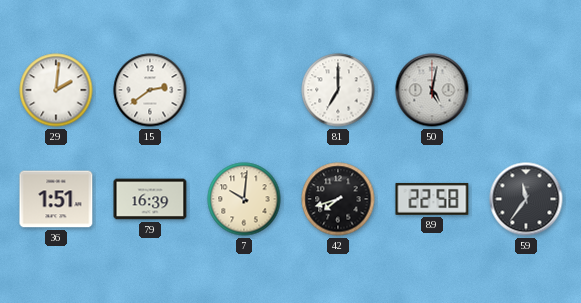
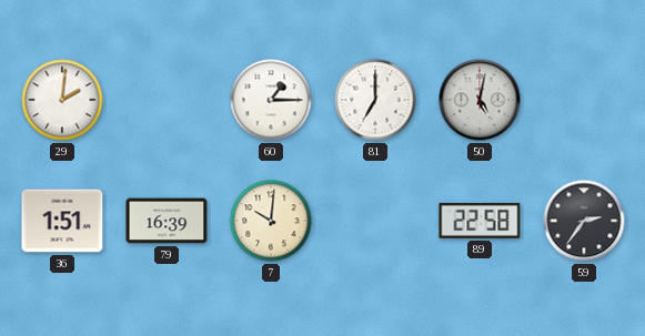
15: 2:39 -> none
60: none -> 1:15
42: 7:42 -> none
59: 11:36 -> 2:36
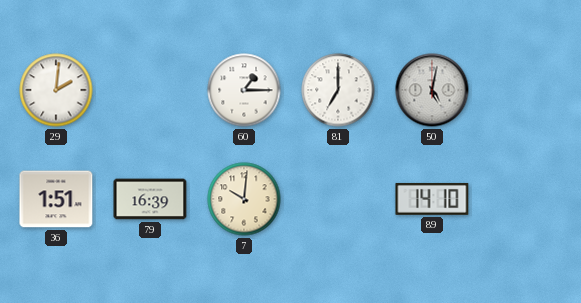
89: 22:58 -> 14:10
59: 2:36 -> none
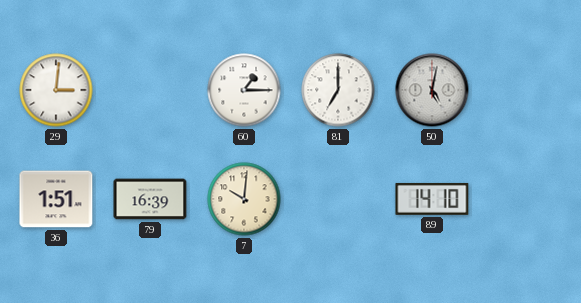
29: 2:01 -> 3:01
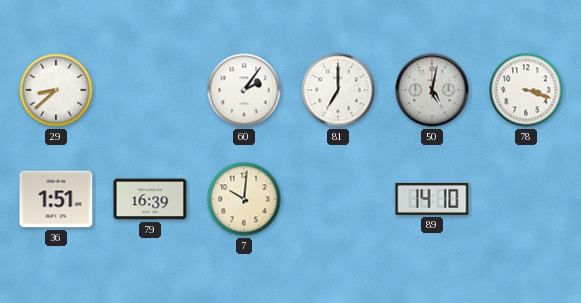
29: 3:01 -> 8:38
60: 1:15 -> 2:06
78: none -> 3:18
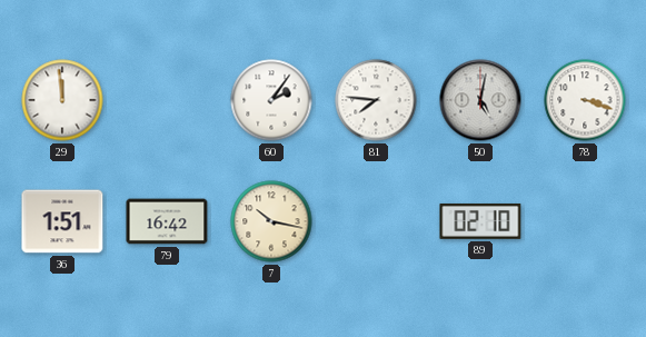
29: 8:38 -> 11:59
81: 7:00 -> 7:46
79: 16:39 -> 16:42
7: 10:01 -> 10:17
89: 14:10 -> 02:10
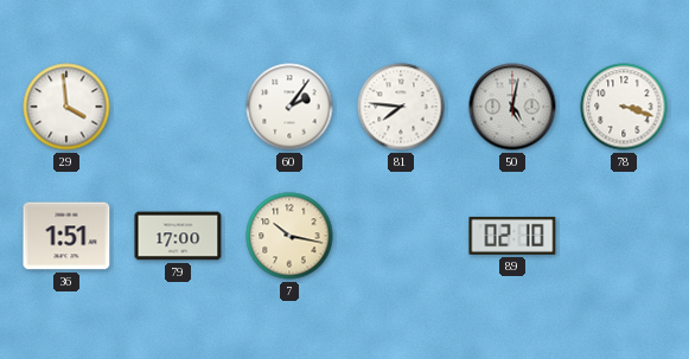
29: 11:59 -> 3:59
79: 16:42 -> 17:00
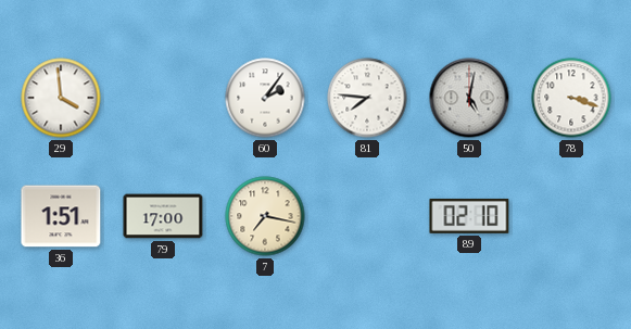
7: 10:17 -> 7:17
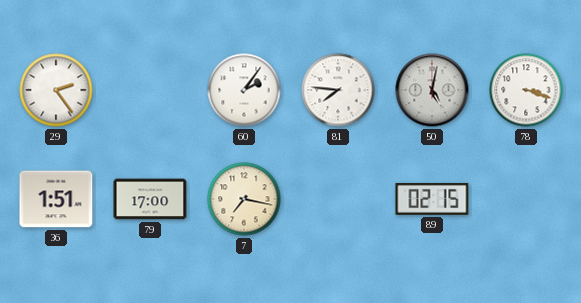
29: 3:59 -> 2:24
89: 02:10 -> 02:15
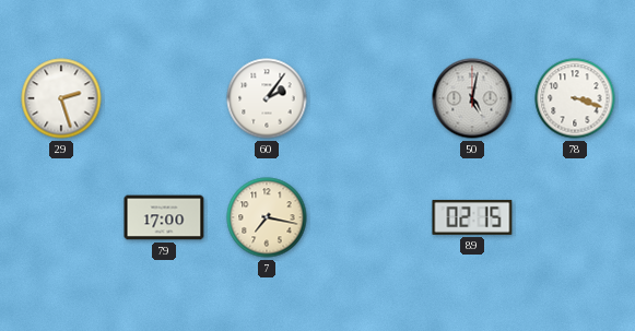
29: 2:24 -> 2:27
81: 7:46 -> none
36: 1:51 -> none
